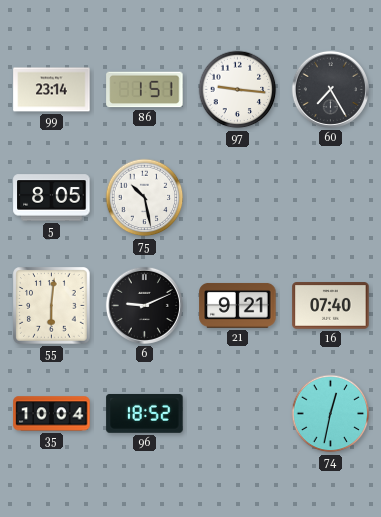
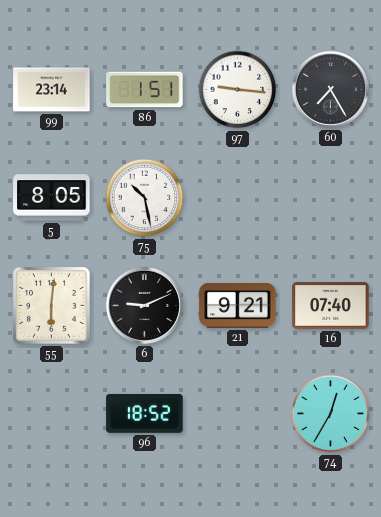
35: 10:04 -> none
74: 12:32 -> 12:35
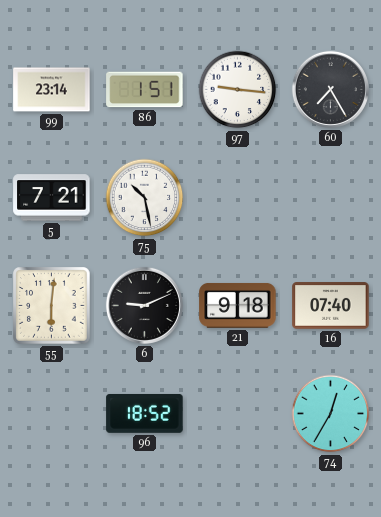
5: 8:05 -> 7:21
21: 9:21 -> 9:18
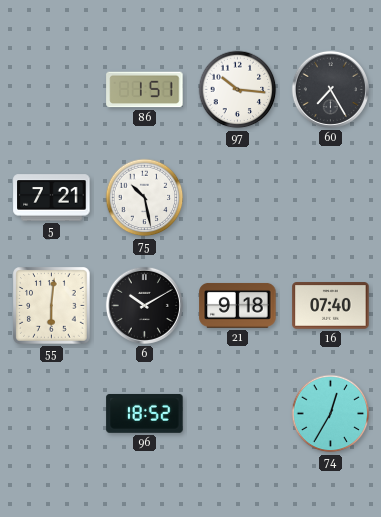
99: 23:14 -> none
97: 9:16 -> 10:16
6: 9:11 -> 10:10
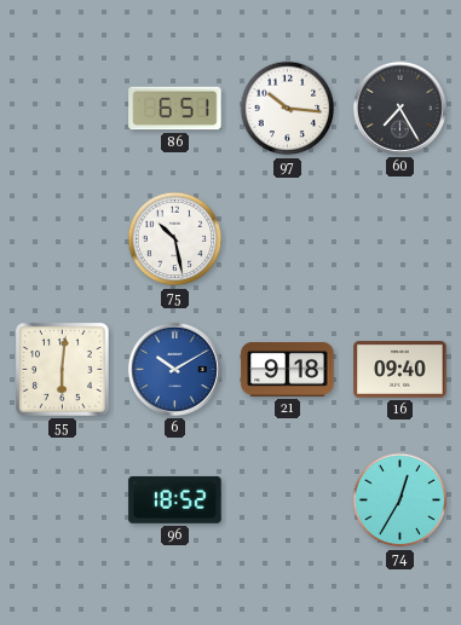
86: 1:51 -> 6:51
5: 7:21 -> none
6 dial: black -> blue
16: 07:40 -> 09:40
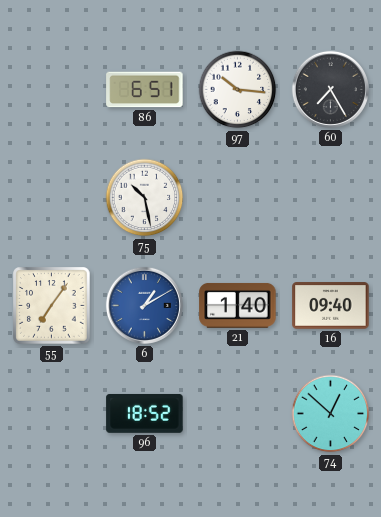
55: 6:01 -> 7:06
6: 10:10 -> 1:10
21: 9:18 -> 1:40
74: 12:35 -> 12:52
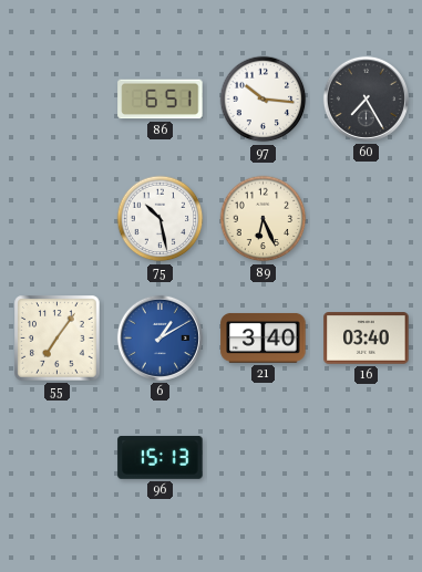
89: none -> 6:26
21: 1:40 -> 3:40
16: 09:40 -> 03:40
96: 18:52 -> 15:13
74: 12:52 -> none
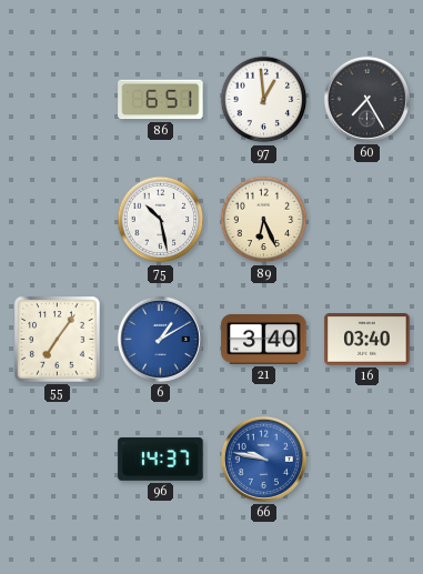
97: 10:16 -> 12:59
96: 15:13 -> 14:37
66: none -> 9:47
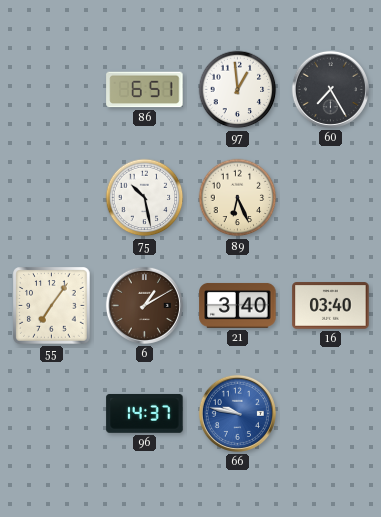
6 dial: blue -> brown
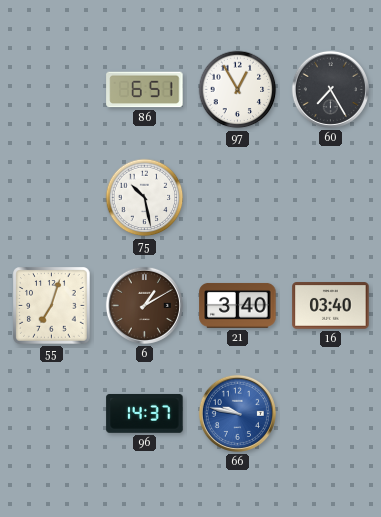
97: 12:59 -> 12:55
89: 6:26 -> none
55: 7:06 -> 7:03
